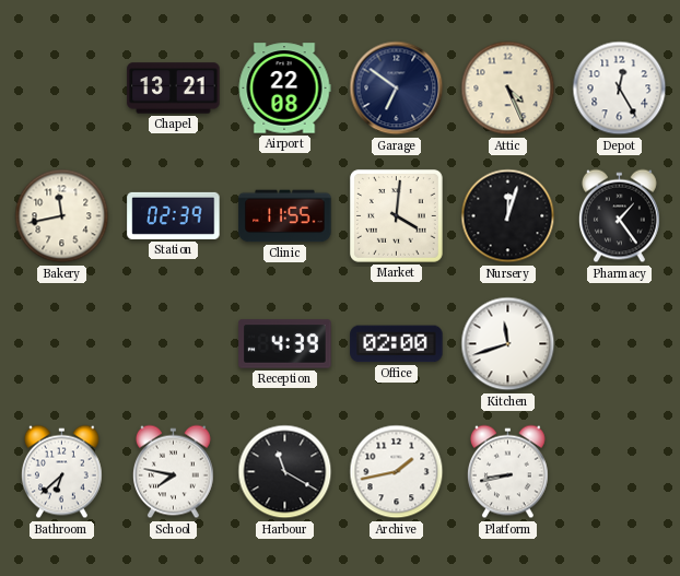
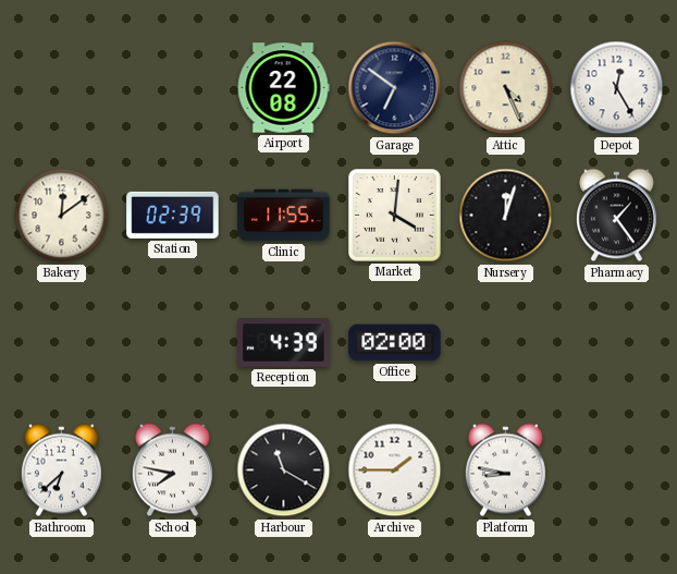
Chapel: 13:21 -> none
Bakery: 11:43 -> 12:09
Kitchen: 11:42 -> none
Archive: 1:43 -> 1:45
Platform: 8:43 -> 8:47
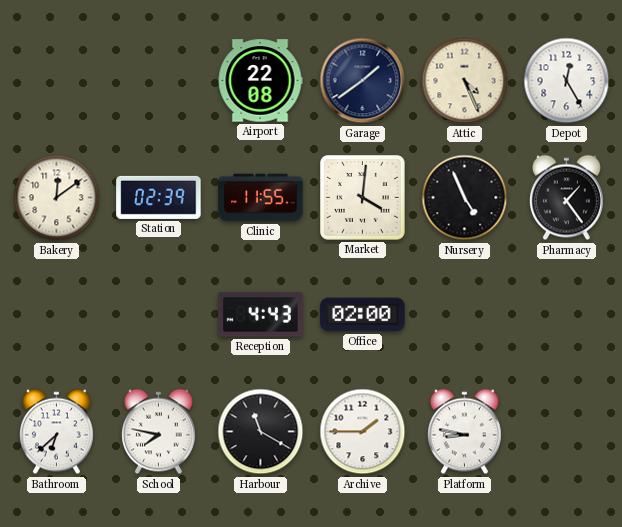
Garage: 6:51 -> 1:39
Nursery: 12:03 -> 4:56
Reception: 4:39 -> 4:43
